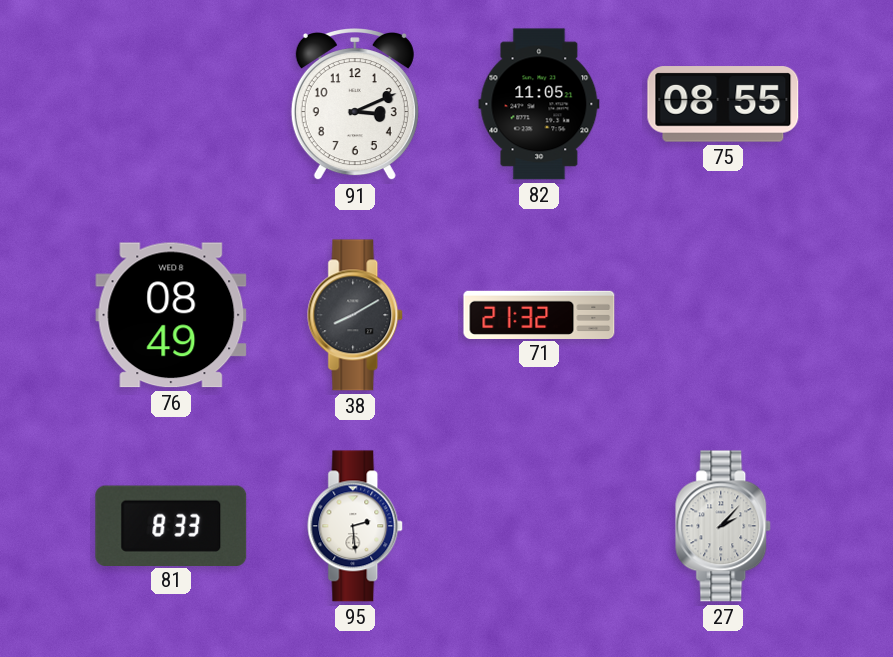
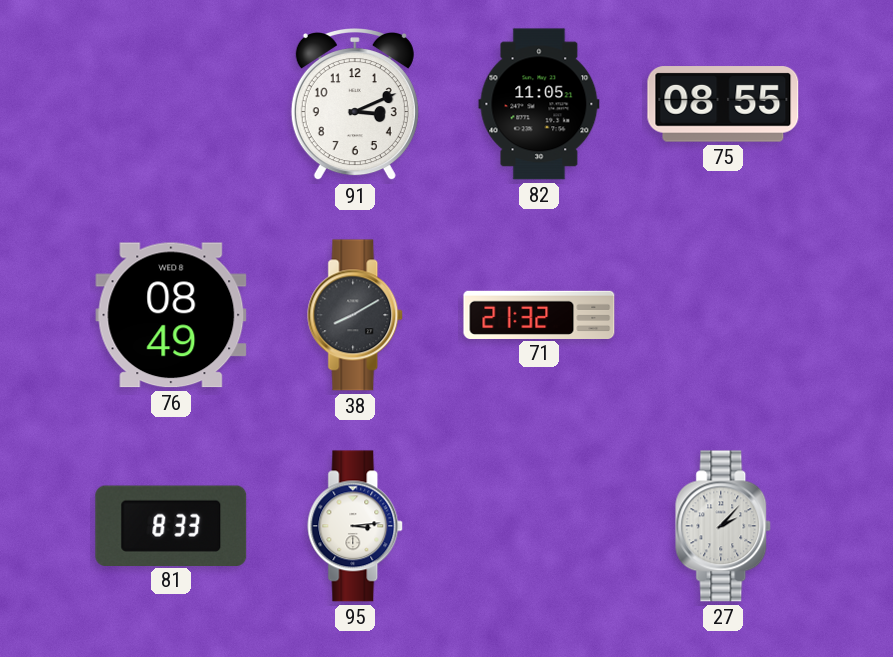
95: 2:29 -> 3:14
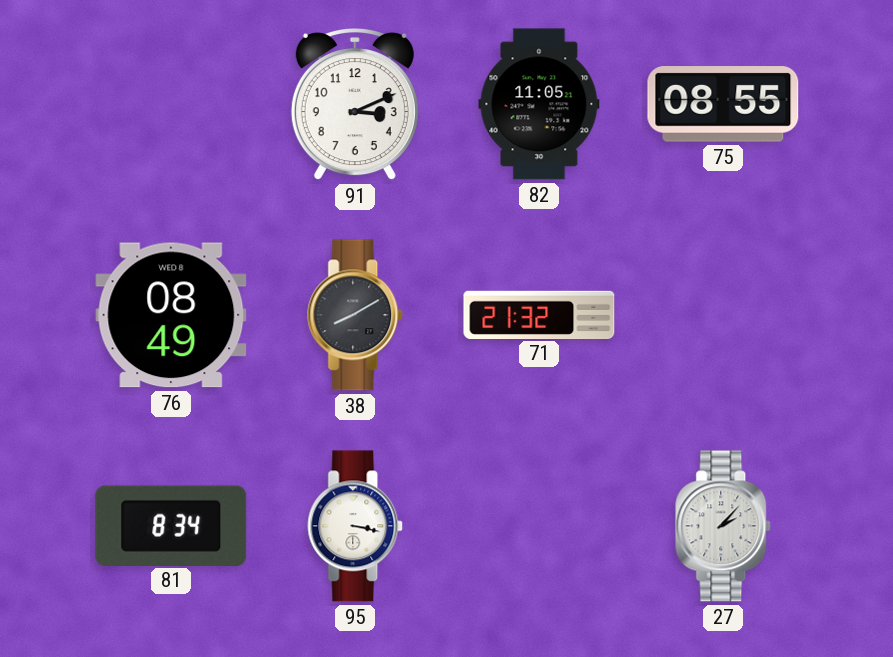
81: 8:33 -> 8:34
95: 3:14 -> 3:17
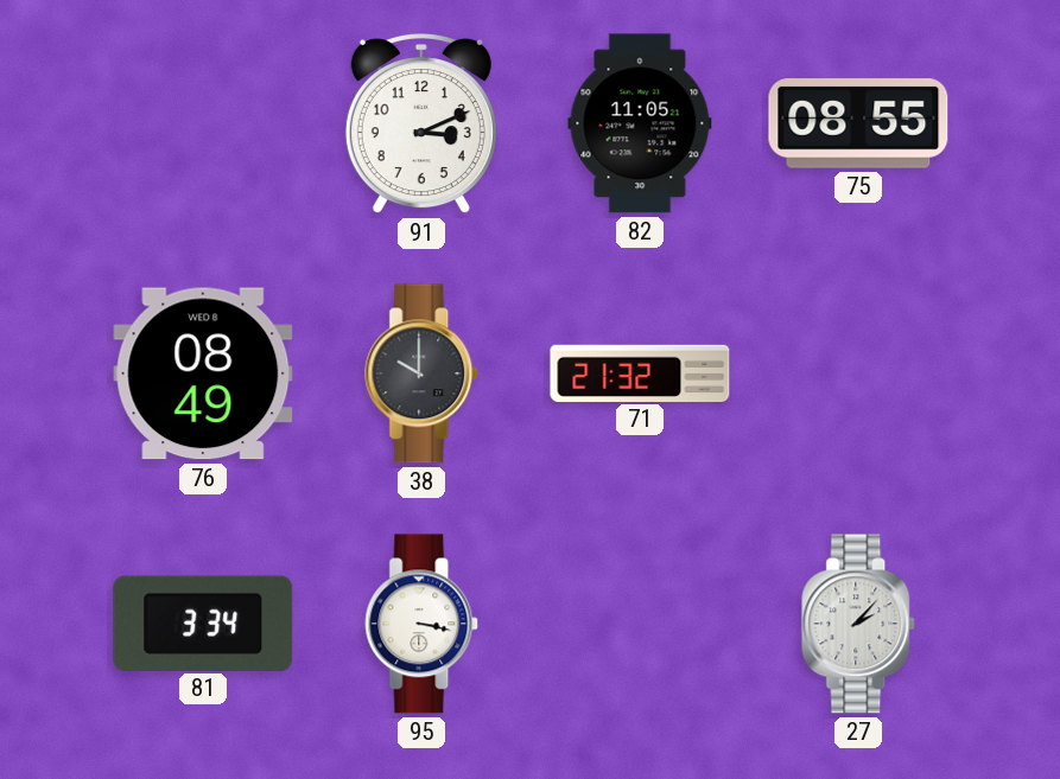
38: 8:10 -> 10:00
81: 8:34 -> 3:34
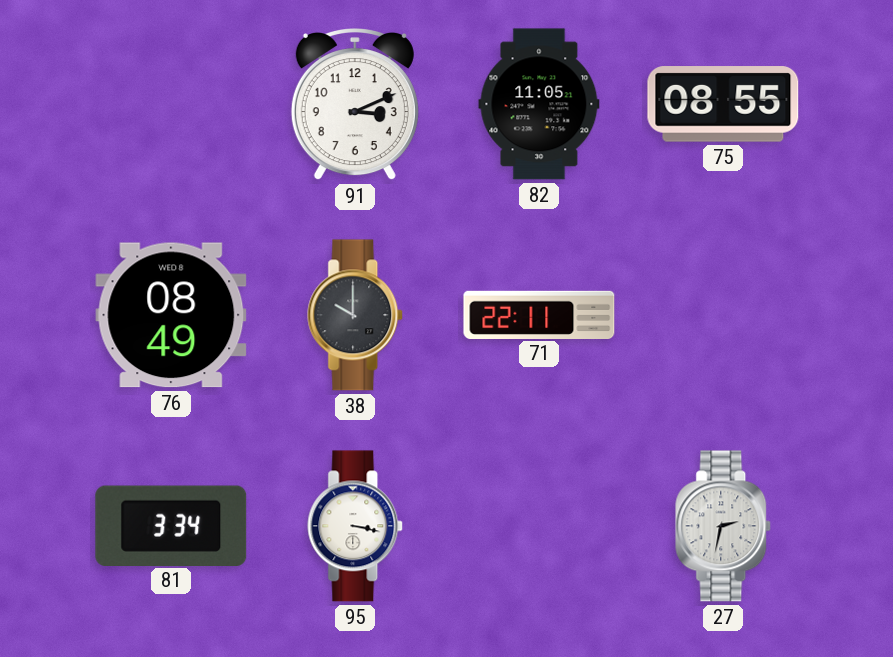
71: 21:32 -> 22:11
27: 2:07 -> 2:32
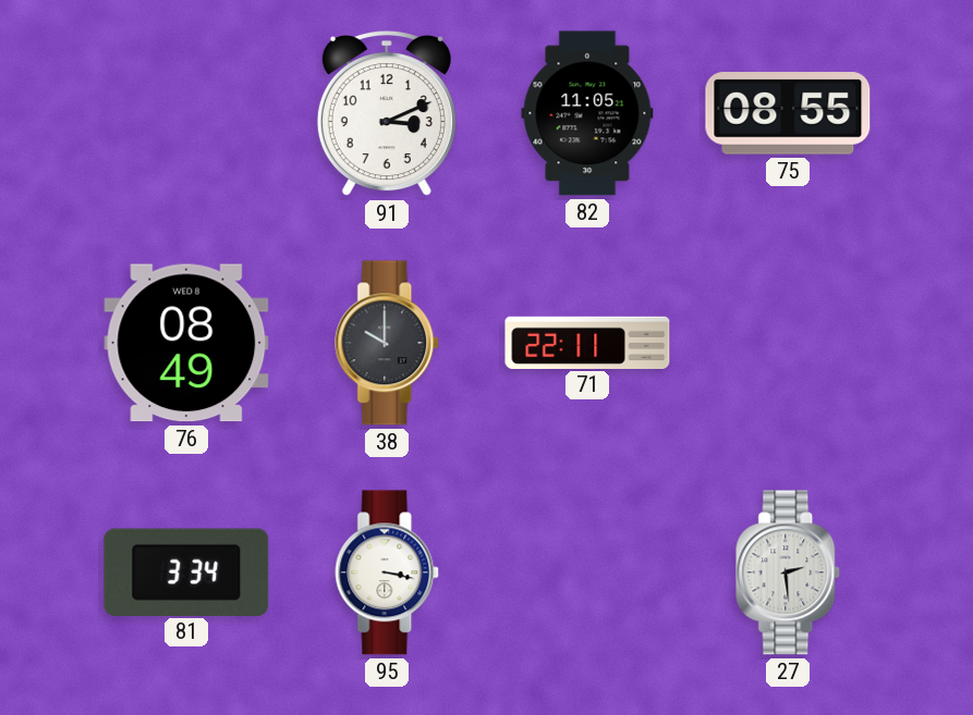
27: 2:32 -> 2:29
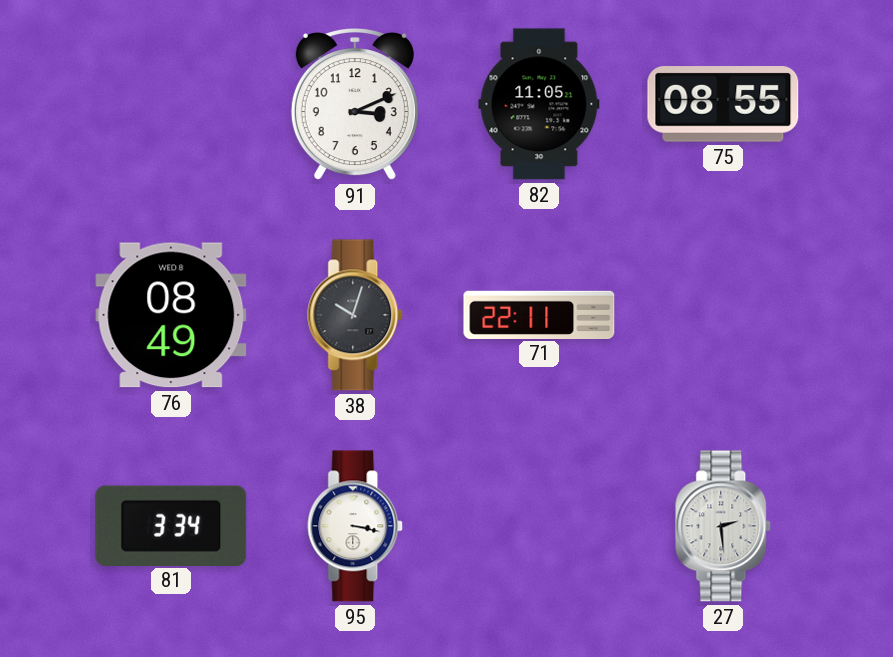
38: 10:00 -> 10:03
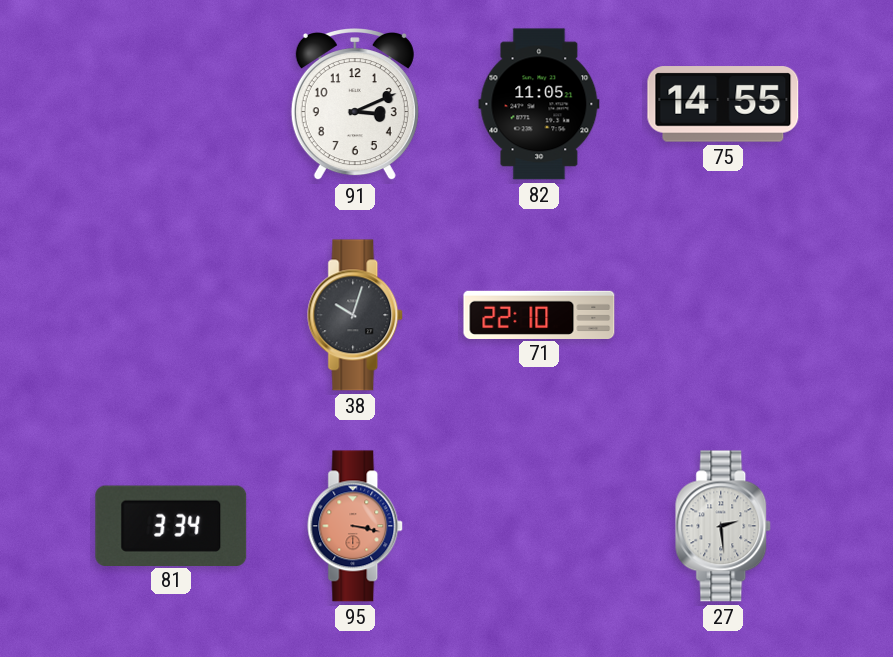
75: 08:55 -> 14:55
76: 08:49 -> none
71: 22:11 -> 22:10
95 dial: white -> salmon
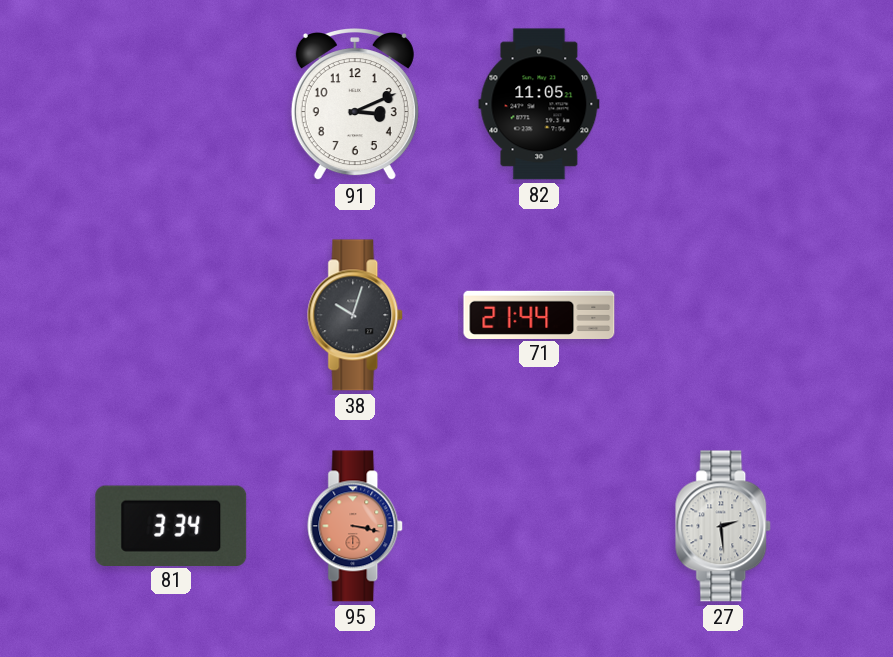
75: 14:55 -> none
71: 22:10 -> 21:44
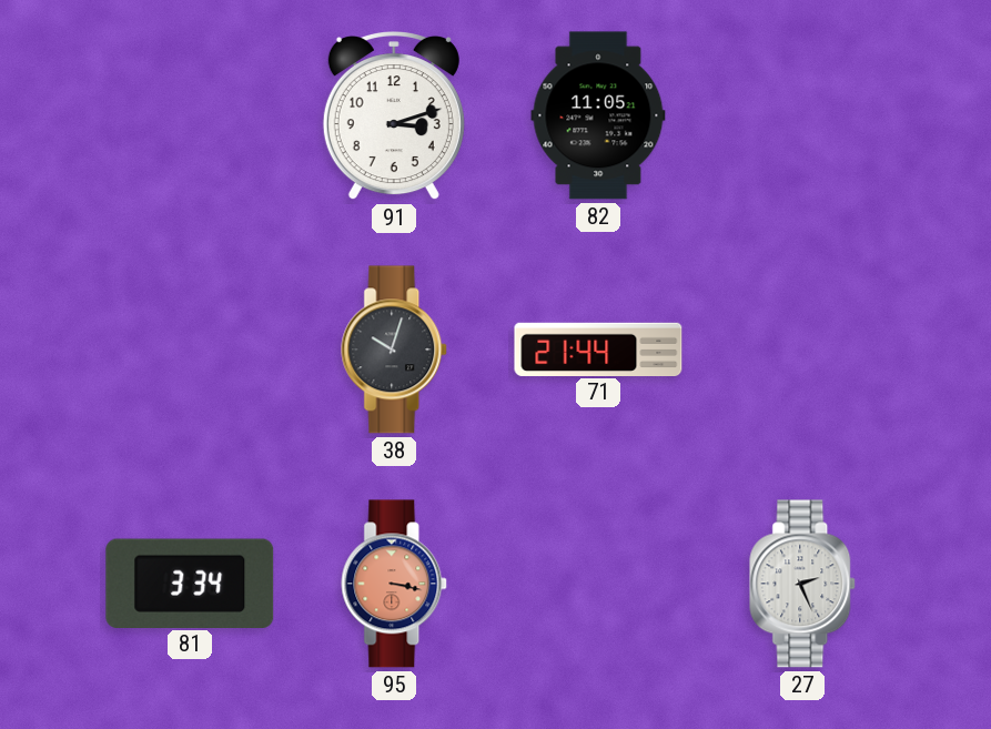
91: 3:11 -> 3:12
27: 2:29 -> 2:26
